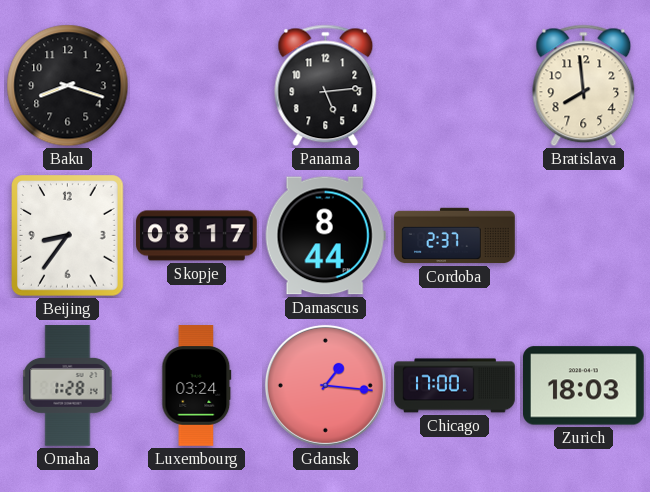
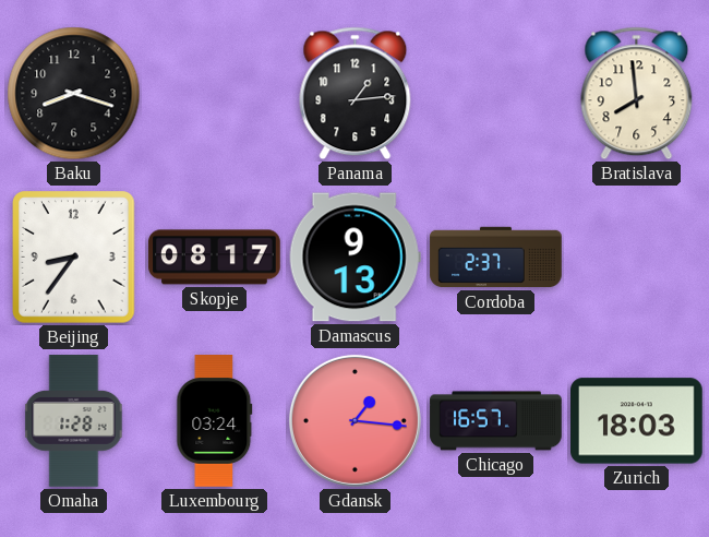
Panama: 5:14 -> 1:14
Damascus: 8:44 -> 9:13
Chicago: 17:00 -> 16:57
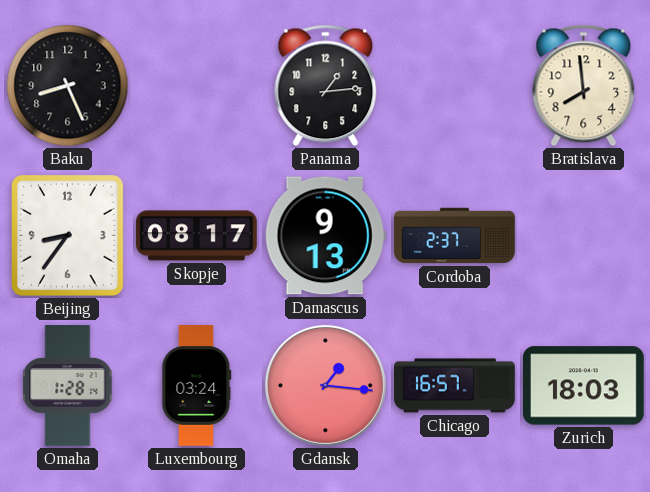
Baku: 8:18 -> 8:26
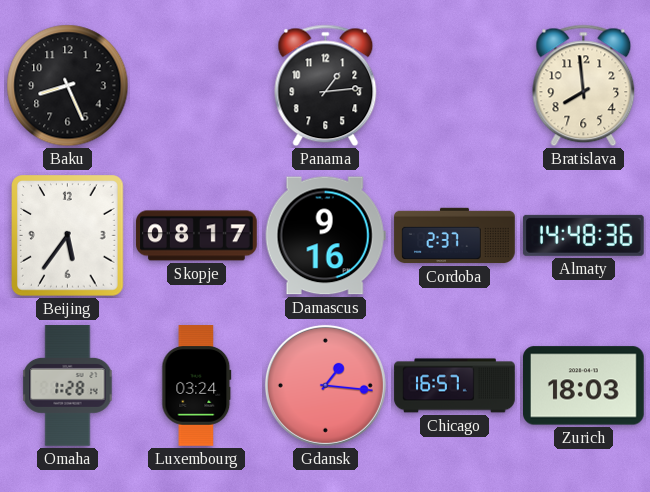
Beijing: 8:36 -> 5:36
Damascus: 9:13 -> 9:16
Almaty: none -> 14:48
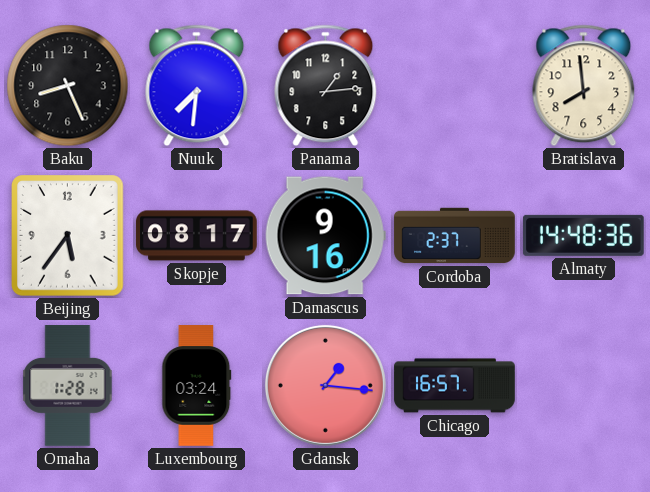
Nuuk: none -> 7:31
Zurich: 18:03 -> none
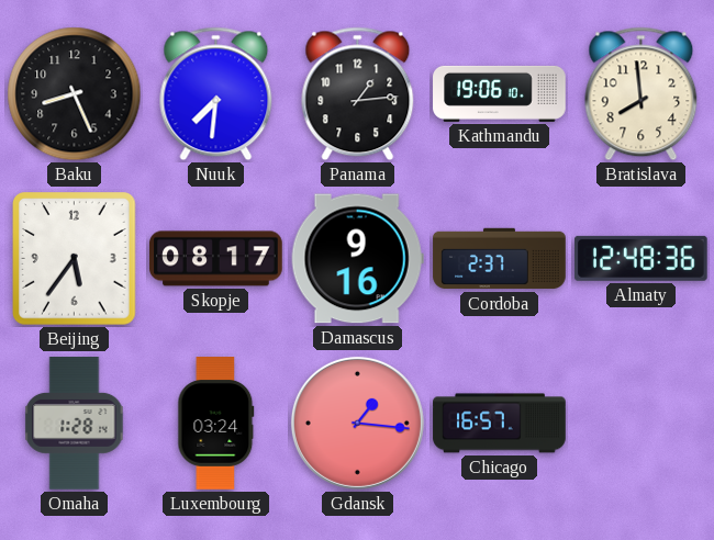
Kathmandu: none -> 19:06
Almaty: 14:48 -> 12:48
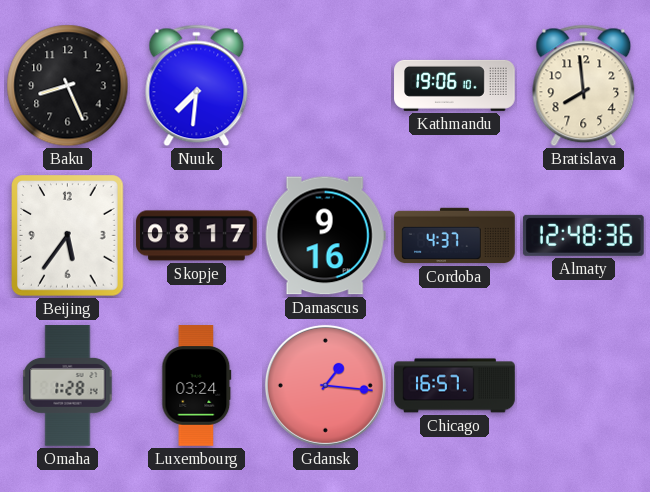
Panama: 1:14 -> none
Cordoba: 2:37 -> 4:37
